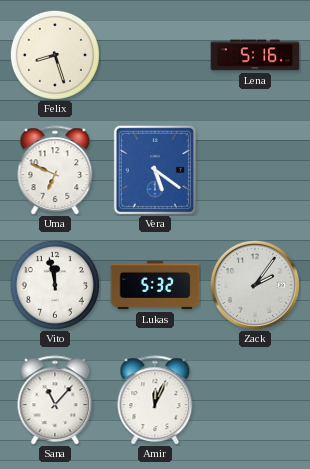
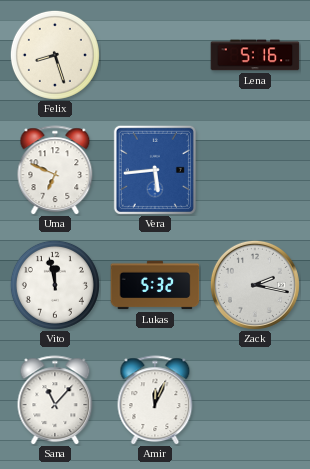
Vera: 5:21 -> 5:44
Zack: 2:06 -> 2:17
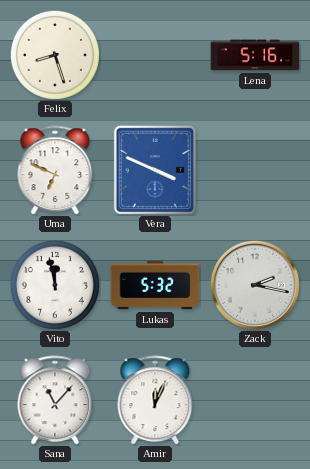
Vera: 5:44 -> 3:49
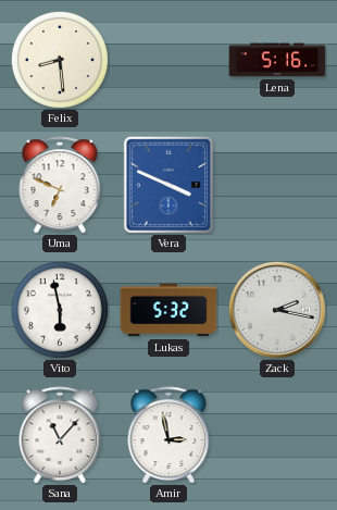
Felix: 8:27 -> 8:29
Vito: 11:58 -> 5:58
Amir: 12:04 -> 2:58
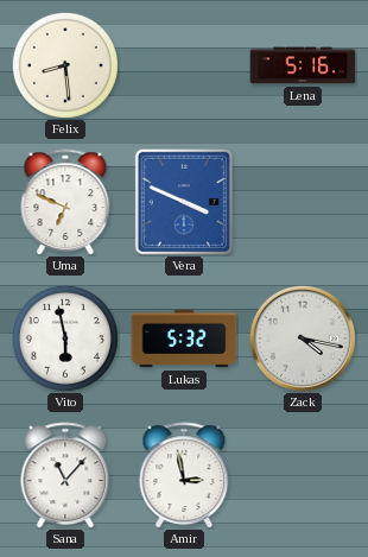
Zack: 2:17 -> 4:17
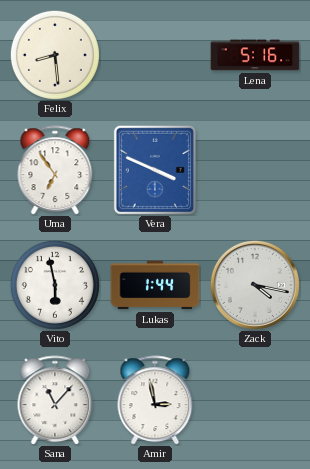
Uma: 6:49 -> 6:54
Lukas: 5:32 -> 1:44
